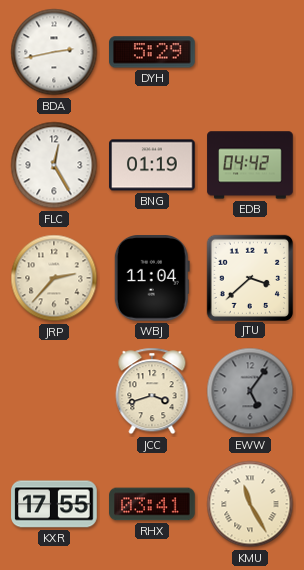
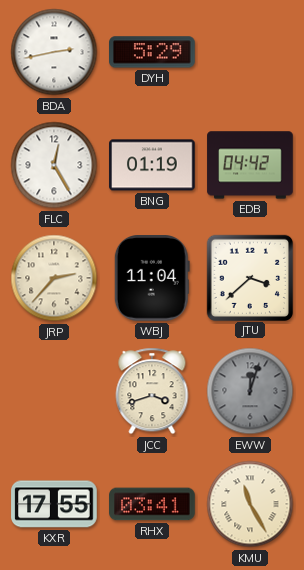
EWW: 5:06 -> 12:03
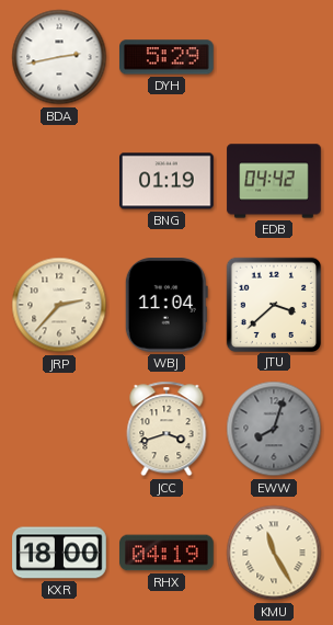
FLC: 12:25 -> none
EWW: 12:03 -> 8:03
KXR: 17:55 -> 18:00
RHX: 03:41 -> 04:19
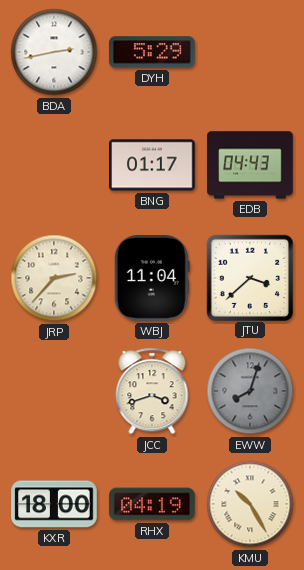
BNG: 01:19 -> 01:17
EDB: 04:42 -> 04:43
KMU: 11:25 -> 10:25
